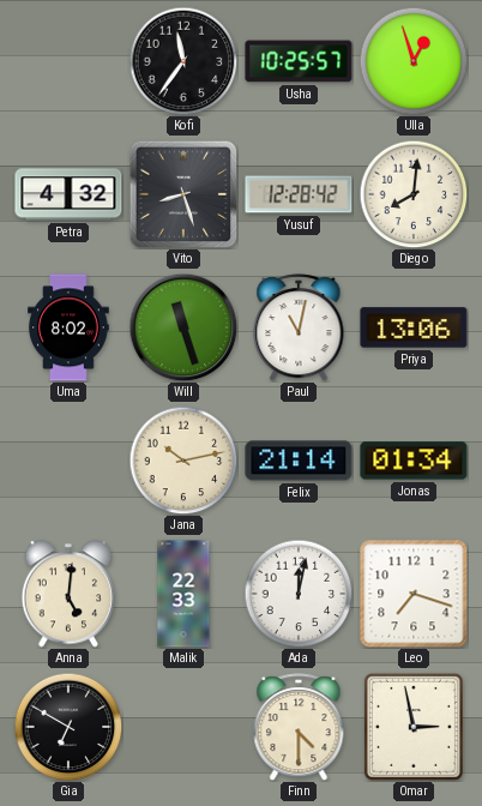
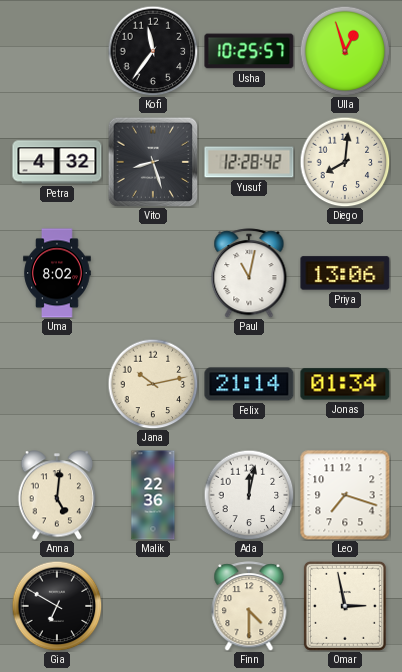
Will: 11:27 -> none
Malik: 22:33 -> 22:36
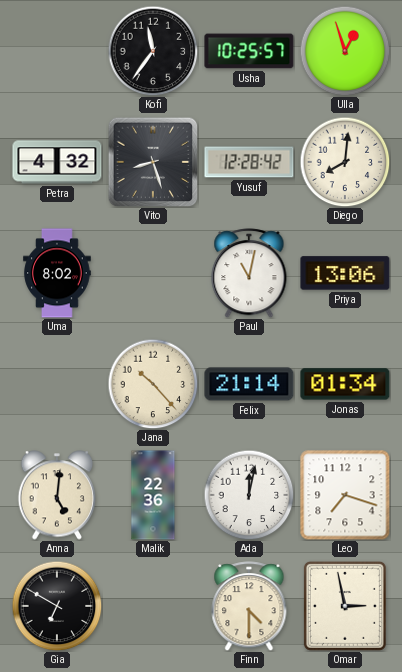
Jana: 10:13 -> 10:23
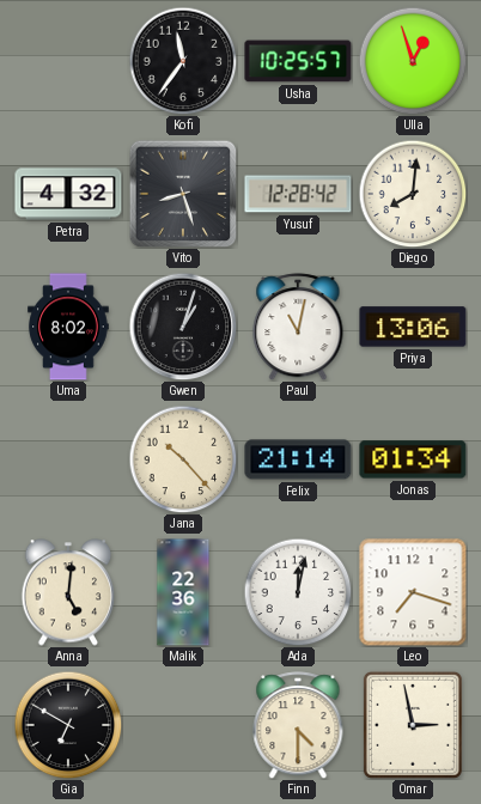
Gwen: none -> 1:03
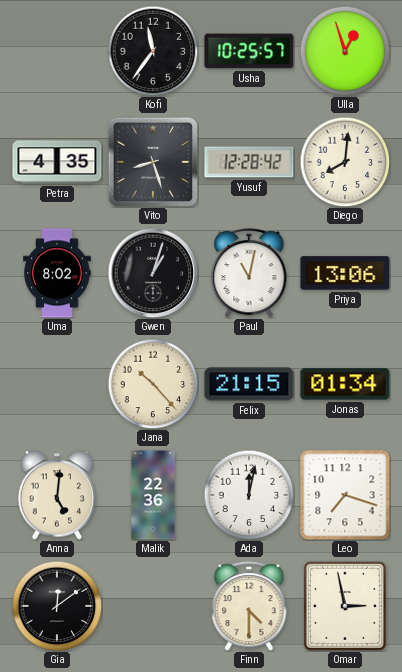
Petra: 4:32 -> 4:35
Felix: 21:14 -> 21:15
Gia: 6:50 -> 12:09
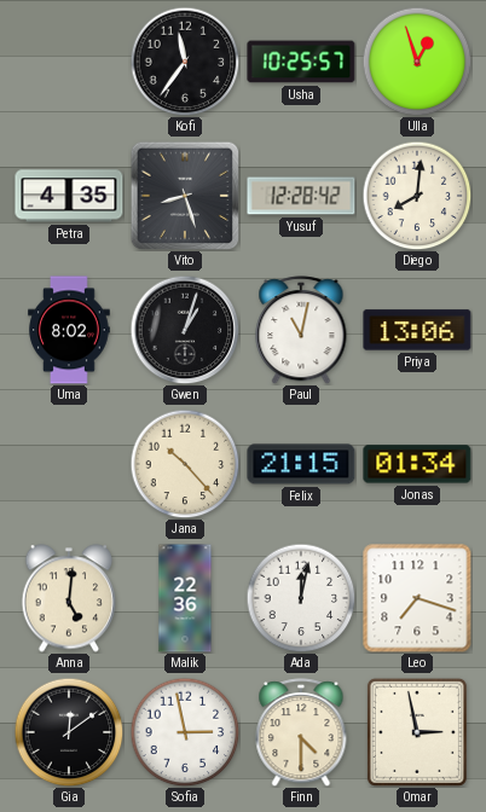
Sofia: none -> 2:58
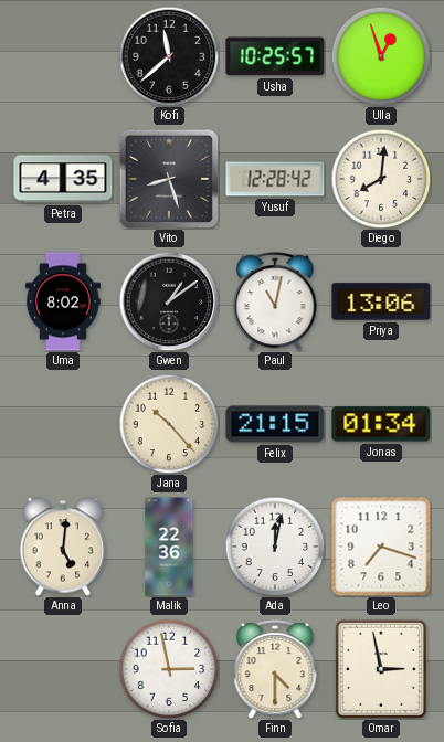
Kofi: 11:36 -> 11:38
Gwen: 1:03 -> 1:09
Gia: 12:09 -> none
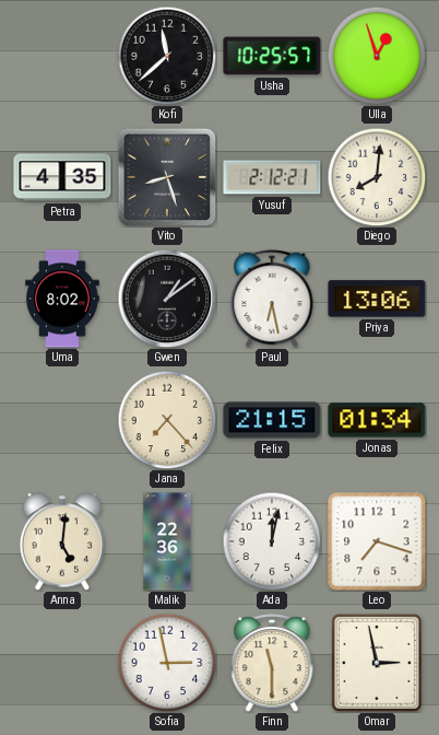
Yusuf: 12:28 -> 2:12
Paul: 11:02 -> 6:28
Jana: 10:23 -> 7:23
Finn: 4:30 -> 11:30
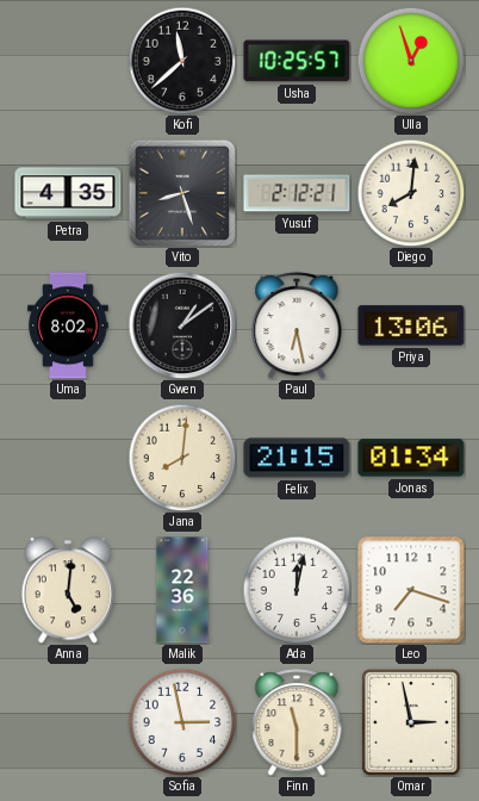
Jana: 7:23 -> 8:01
